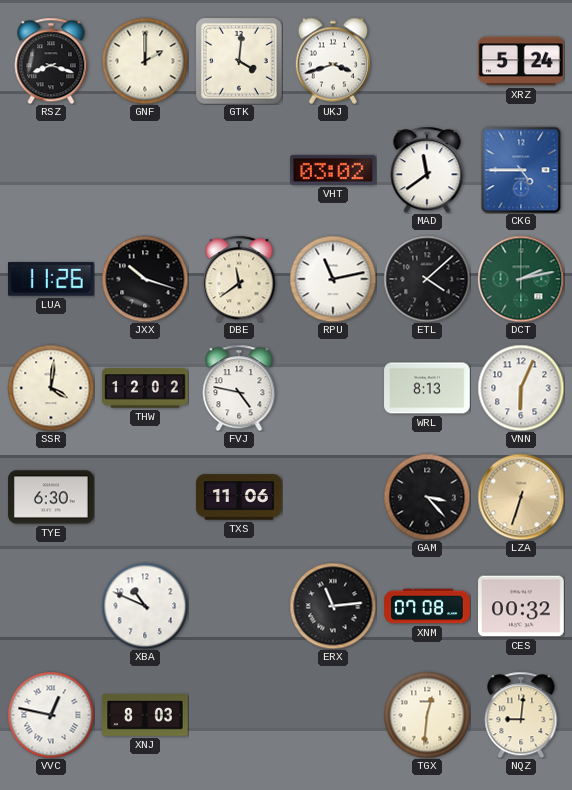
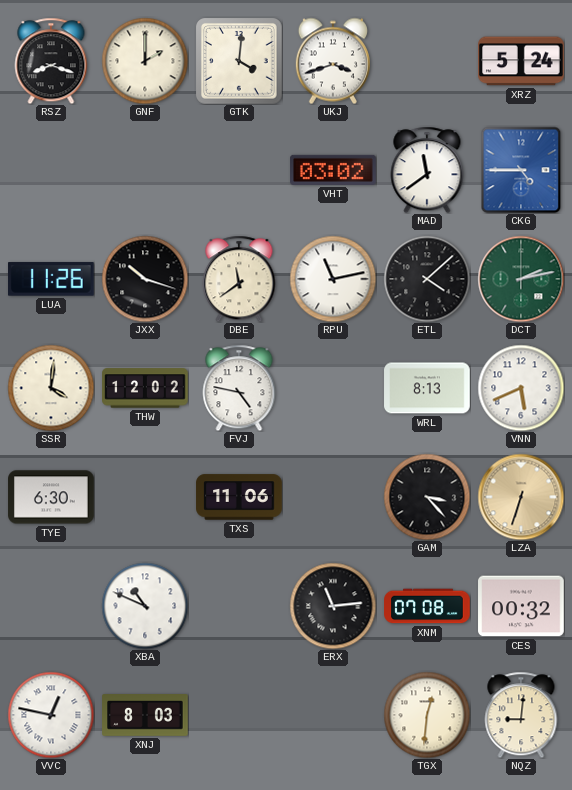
VNN: 6:04 -> 5:41
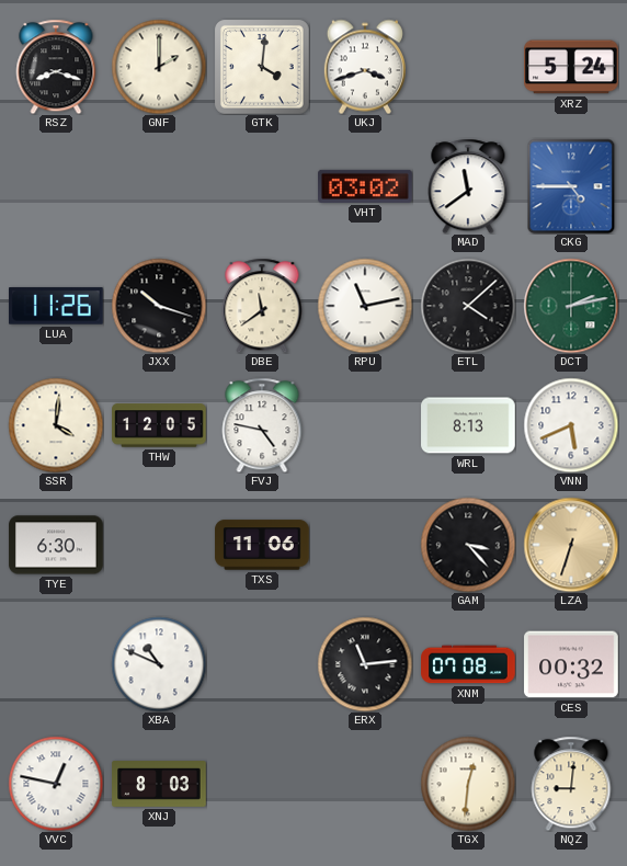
THW: 12:02 -> 12:05
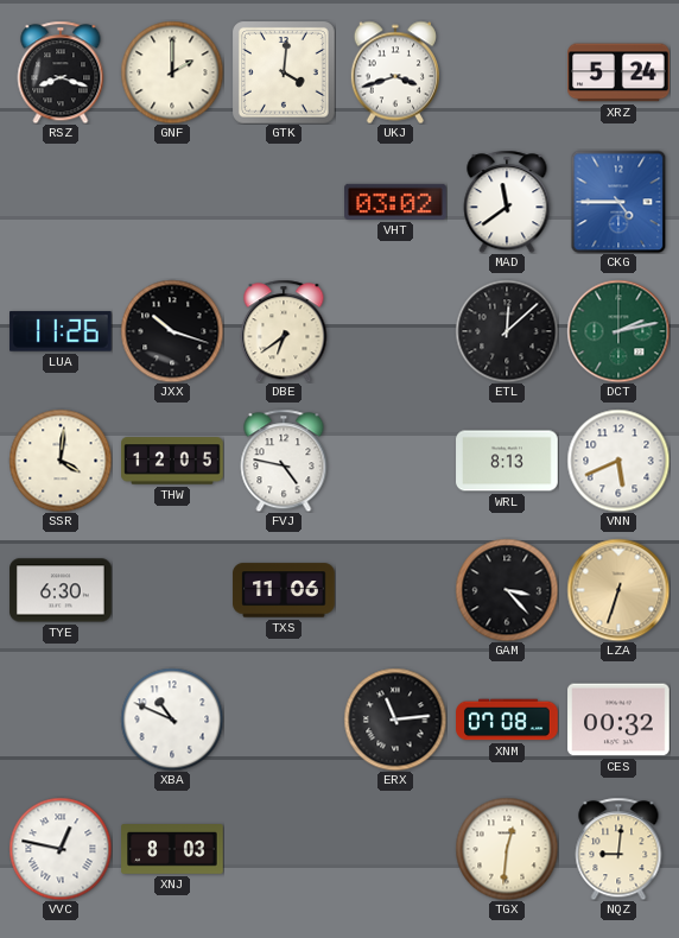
DBE: 11:39 -> 6:39
RPU: 11:13 -> none
ETL: 4:08 -> 12:08
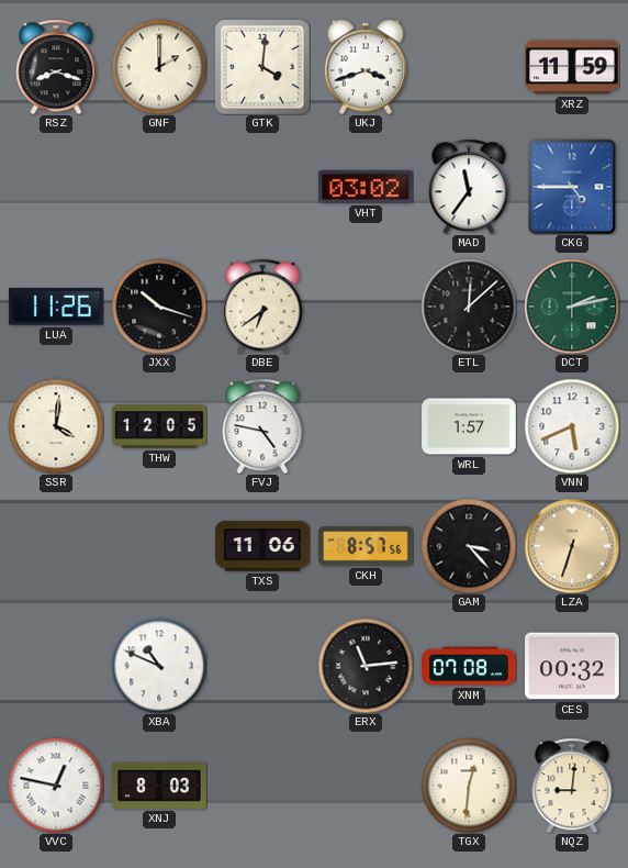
XRZ: 5:24 -> 11:59
MAD: 11:39 -> 11:36
WRL: 8:13 -> 1:57
TYE: 6:30 -> none
CKH: none -> 8:57
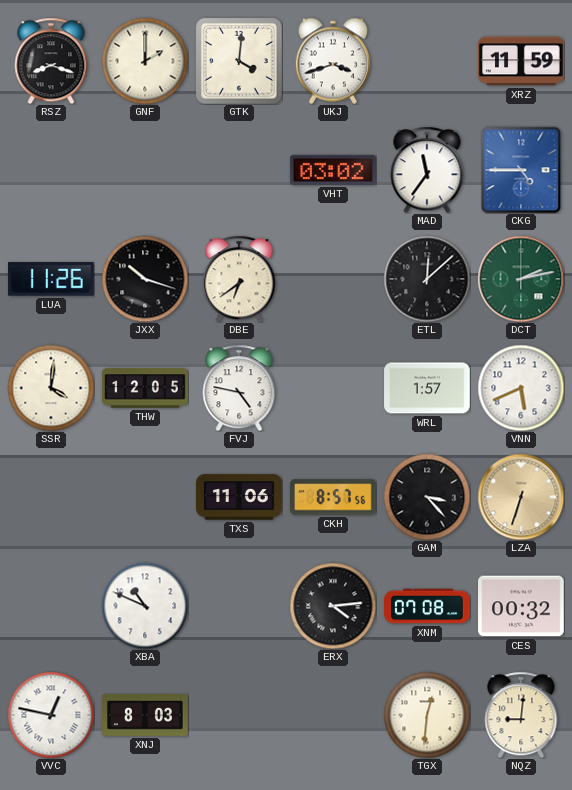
ERX: 11:14 -> 4:14
